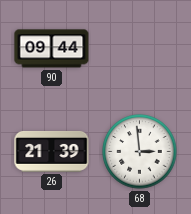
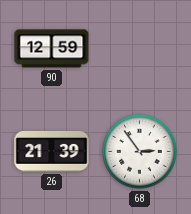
90: 09:44 -> 12:59
68: 2:59 -> 2:54
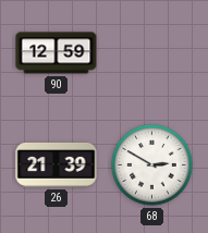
68: 2:54 -> 2:50
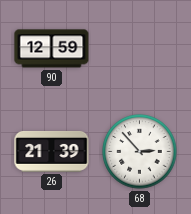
68: 2:50 -> 2:53
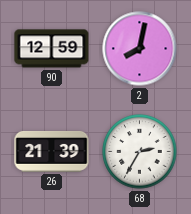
2: none -> 8:02
68: 2:53 -> 2:35
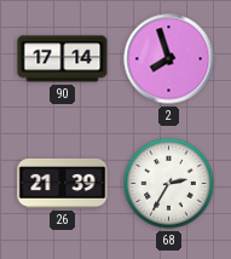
90: 12:59 -> 17:14
2: 8:02 -> 7:57
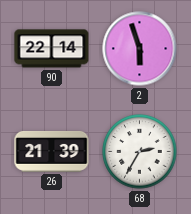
90: 17:14 -> 22:14
2: 7:57 -> 5:57
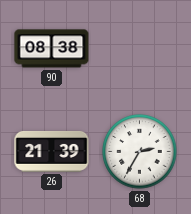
90: 22:14 -> 08:38
2: 5:57 -> none
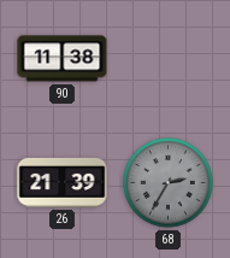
90: 08:38 -> 11:38
68 dial: white -> grey
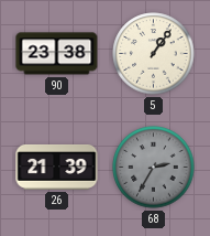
90: 11:38 -> 23:38
5: none -> 1:06
